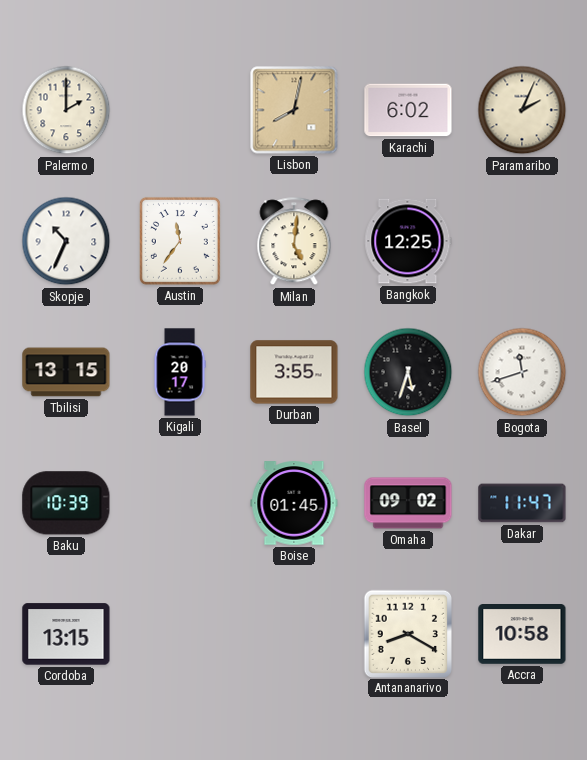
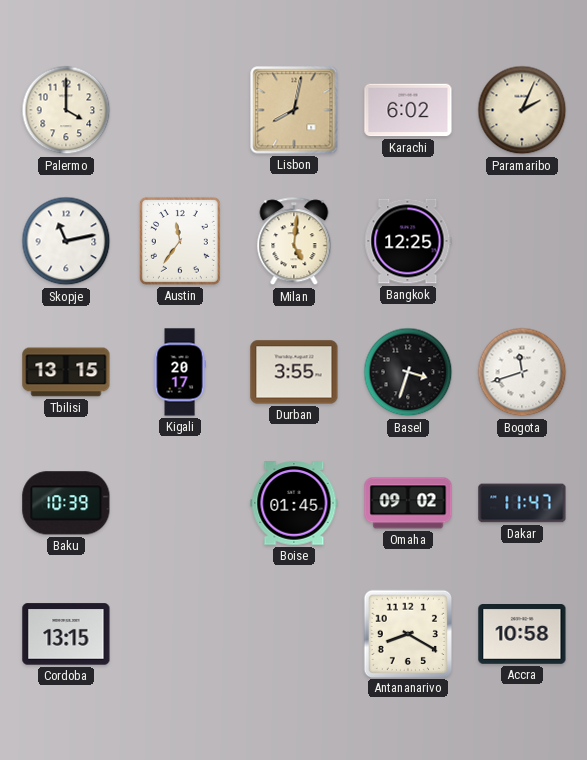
Palermo: 2:00 -> 4:00
Skopje: 10:34 -> 11:13
Basel: 5:33 -> 3:33
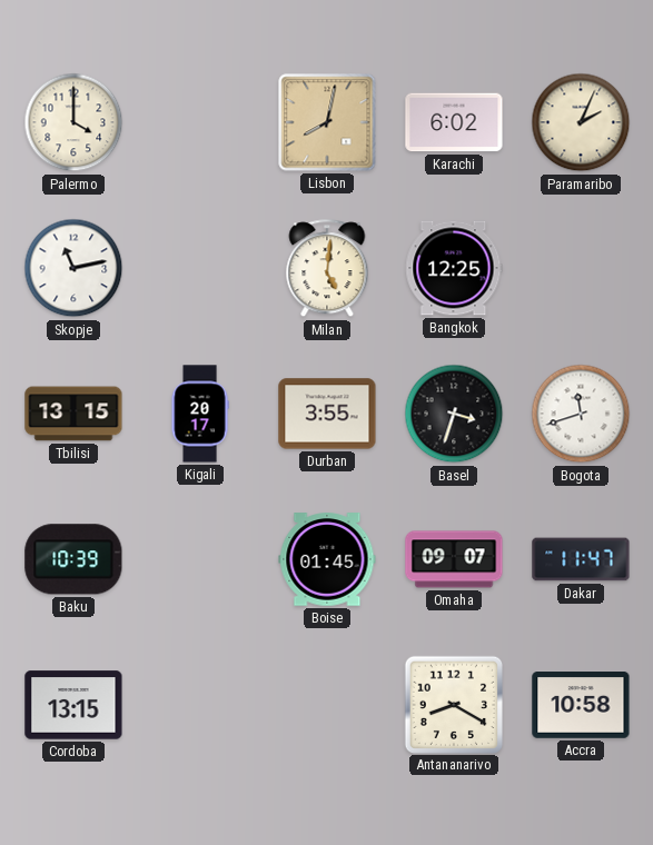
Austin: 11:36 -> none
Omaha: 09:02 -> 09:07
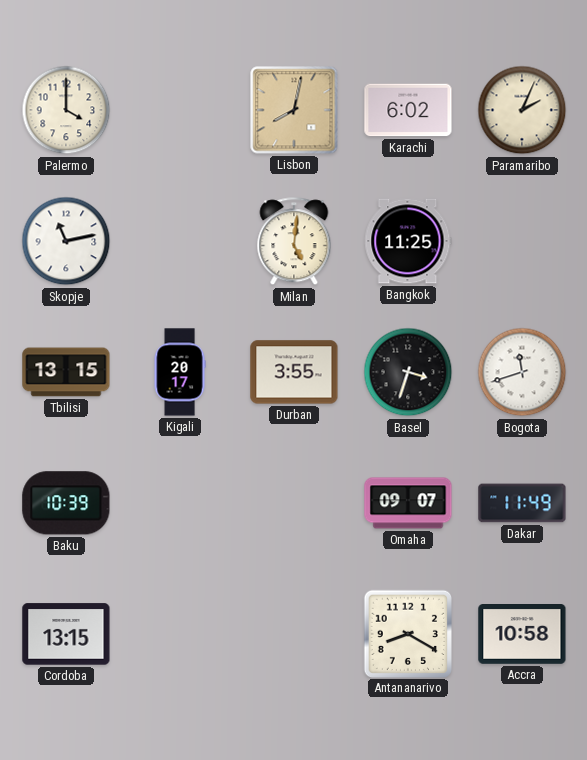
Bangkok: 12:25 -> 11:25
Boise: 01:45 -> none
Dakar: 11:47 -> 11:49
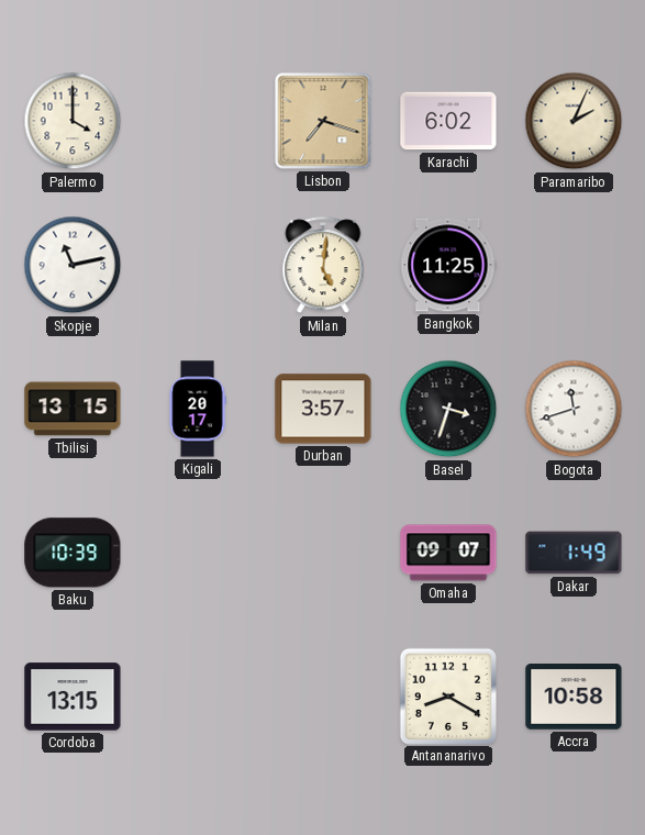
Lisbon: 8:02 -> 7:18
Durban: 3:55 -> 3:57
Dakar: 11:49 -> 1:49
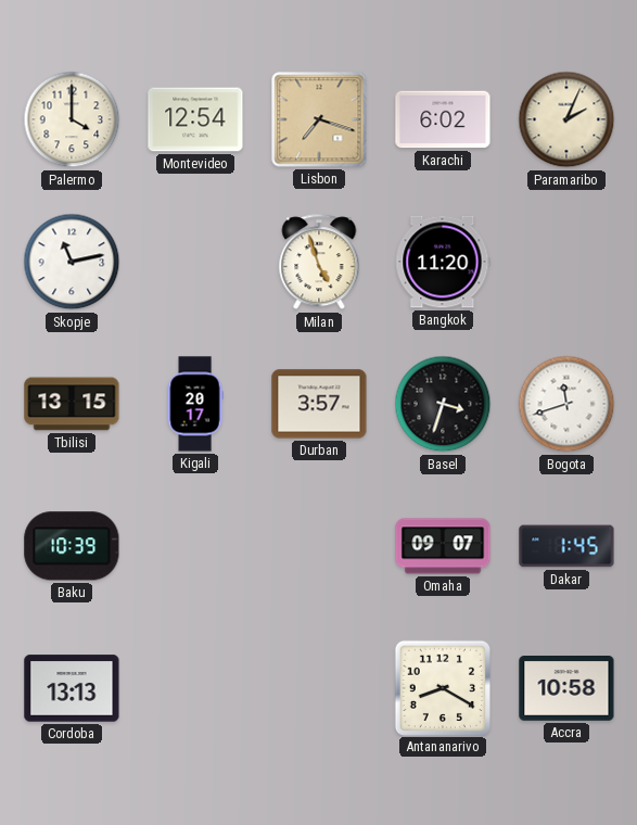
Montevideo: none -> 12:54
Milan: 5:01 -> 4:57
Bangkok: 11:25 -> 11:20
Dakar: 1:49 -> 1:45
Cordoba: 13:15 -> 13:13
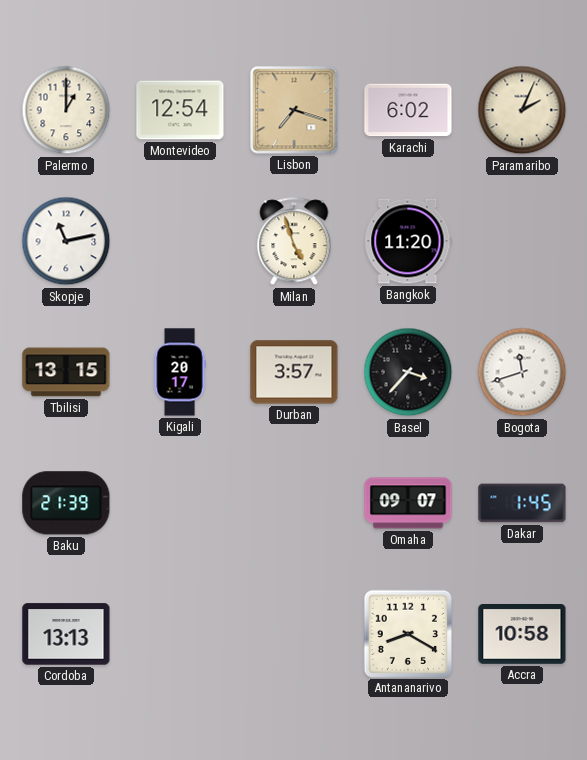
Palermo: 4:00 -> 1:00
Basel: 3:33 -> 3:37
Baku: 10:39 -> 21:39
